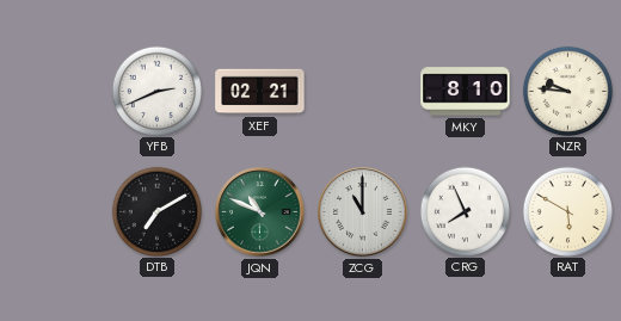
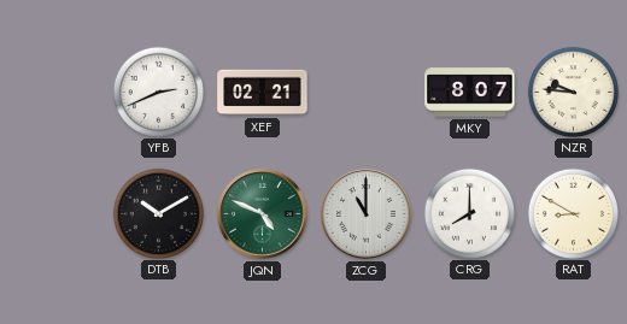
MKY: 8:10 -> 8:07
DTB: 7:10 -> 10:10
JQN: 10:49 -> 4:49
CRG: 7:56 -> 8:00
RAT: 5:50 -> 8:50
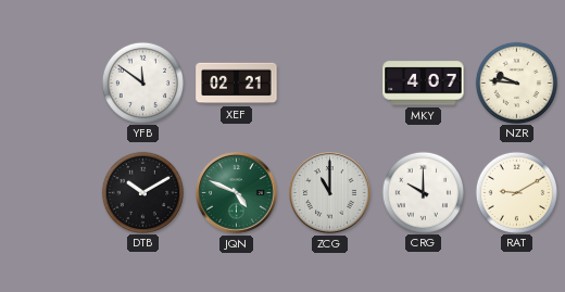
YFB: 2:41 -> 11:51
MKY: 8:07 -> 4:07
CRG: 8:00 -> 10:00
RAT: 8:50 -> 9:10
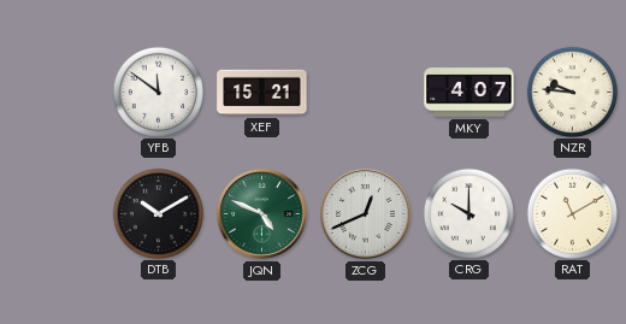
XEF: 02:21 -> 15:21
ZCG: 11:00 -> 12:41
RAT: 9:10 -> 11:10
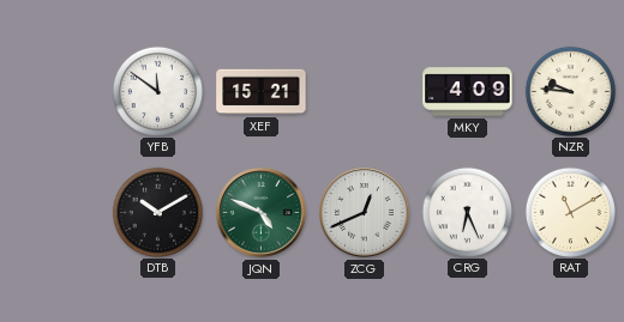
MKY: 4:07 -> 4:09
CRG: 10:00 -> 6:26
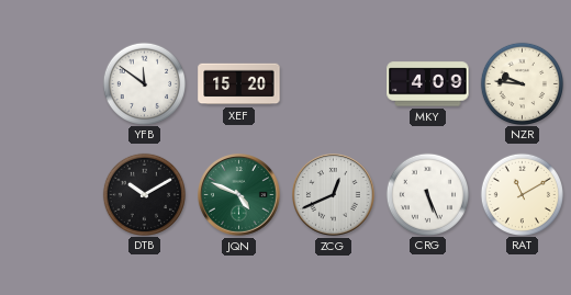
XEF: 15:21 -> 15:20
CRG: 6:26 -> 5:26
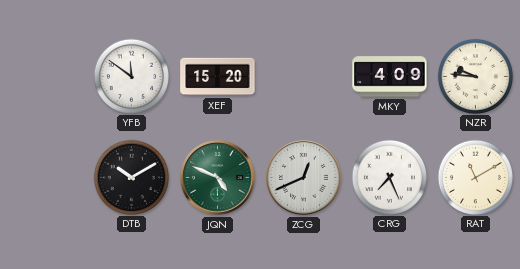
CRG: 5:26 -> 7:26
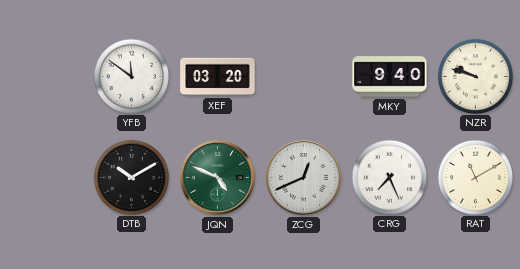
XEF: 15:20 -> 03:20
MKY: 4:09 -> 9:40
NZR: 9:46 -> 9:48
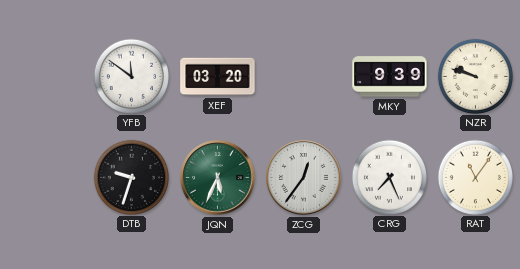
MKY: 9:40 -> 9:39
DTB: 10:10 -> 9:33
JQN: 4:49 -> 5:34
ZCG: 12:41 -> 12:36
RAT: 11:10 -> 11:06
